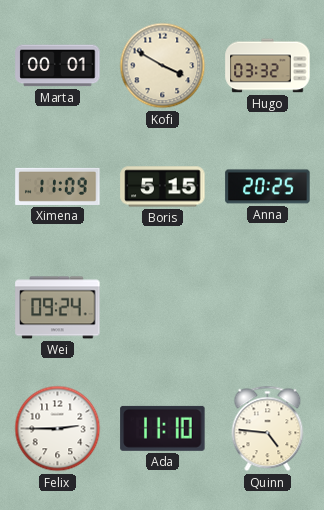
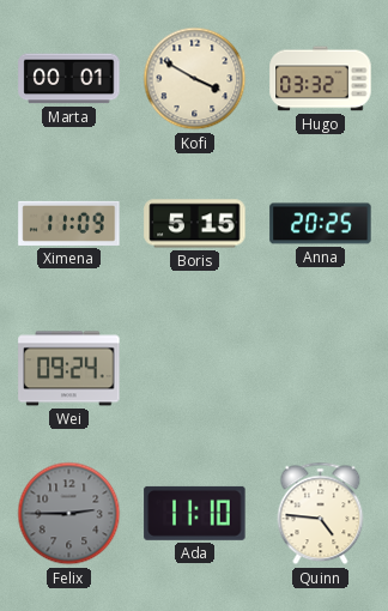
Felix dial: white -> grey
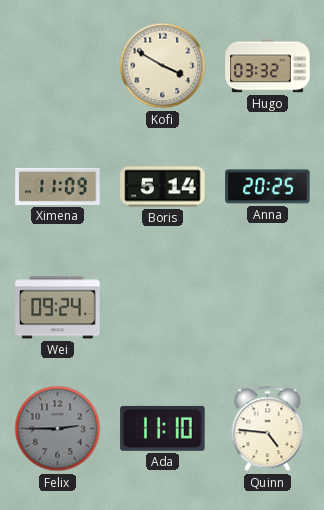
Marta: 00:01 -> none
Boris: 5:15 -> 5:14
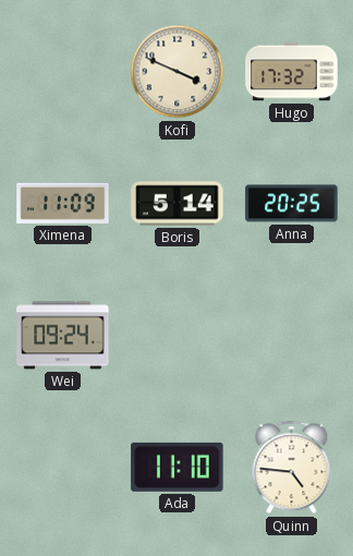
Kofi: 3:50 -> 3:49
Hugo: 03:32 -> 17:32
Felix: 2:45 -> none
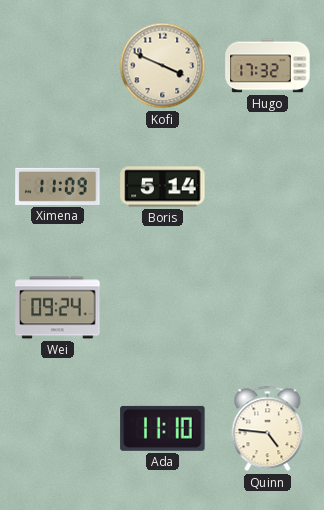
Anna: 20:25 -> none
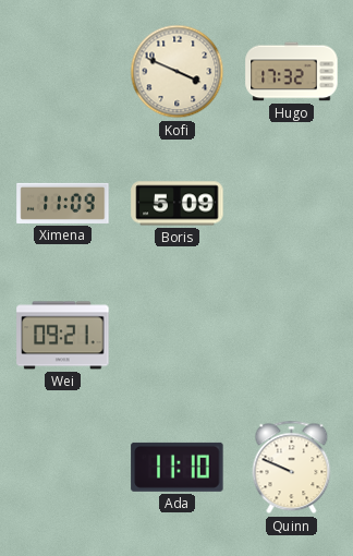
Boris: 5:14 -> 5:09
Wei: 09:24 -> 09:21
Quinn: 4:46 -> 9:49
